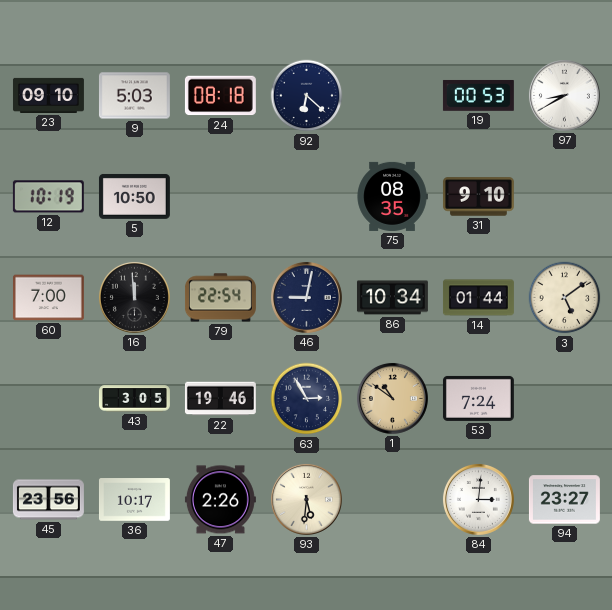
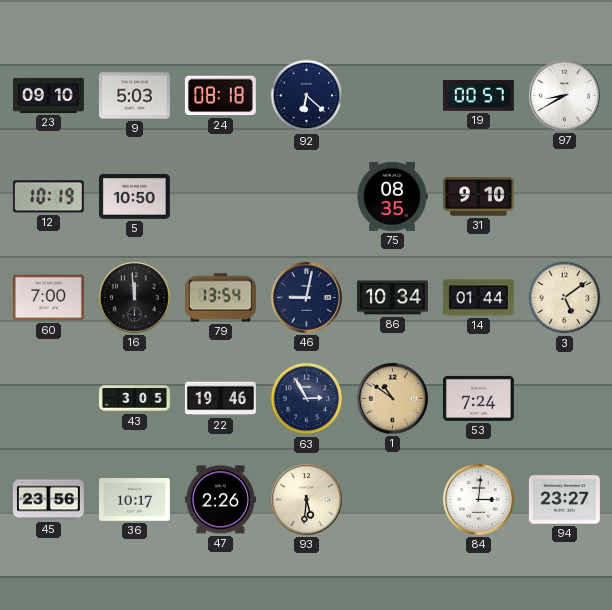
19: 00:53 -> 00:57
79: 22:54 -> 13:54
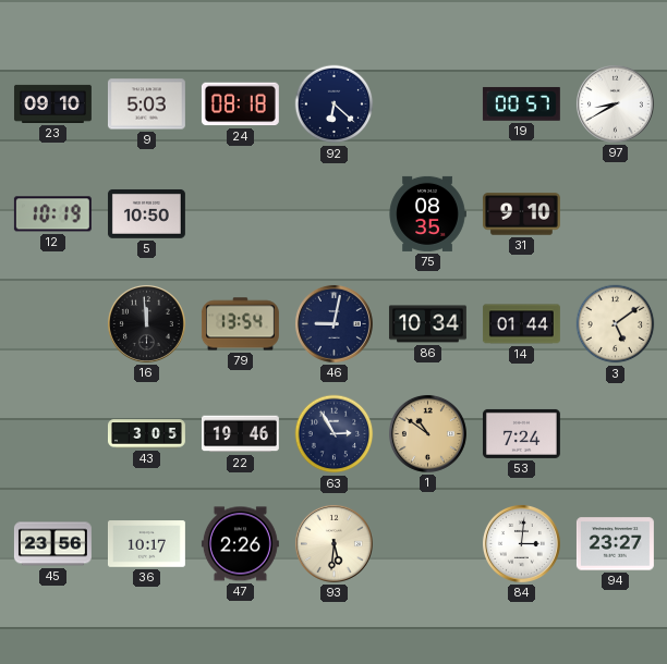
60: 7:00 -> none
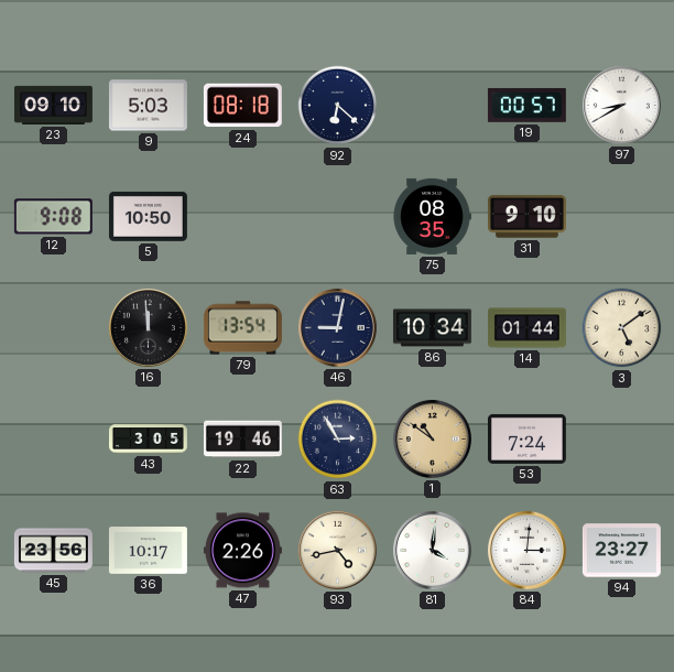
12: 10:19 -> 9:08
93: 5:31 -> 4:43
81: none -> 4:01
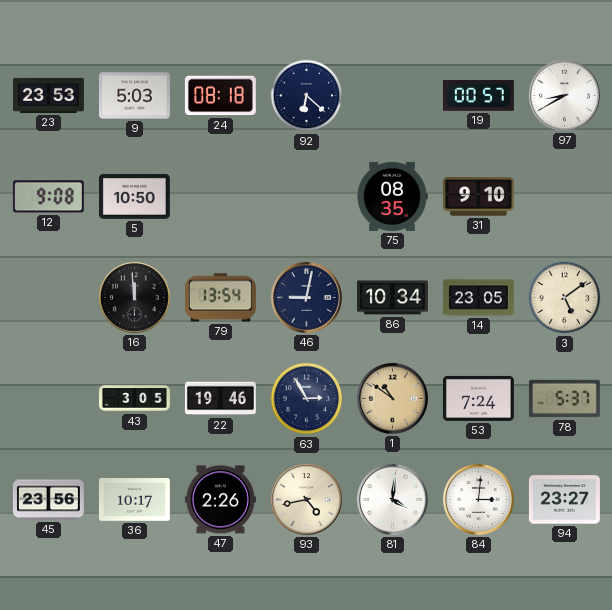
23: 09:10 -> 23:53
14: 01:44 -> 23:05
78: none -> 5:37
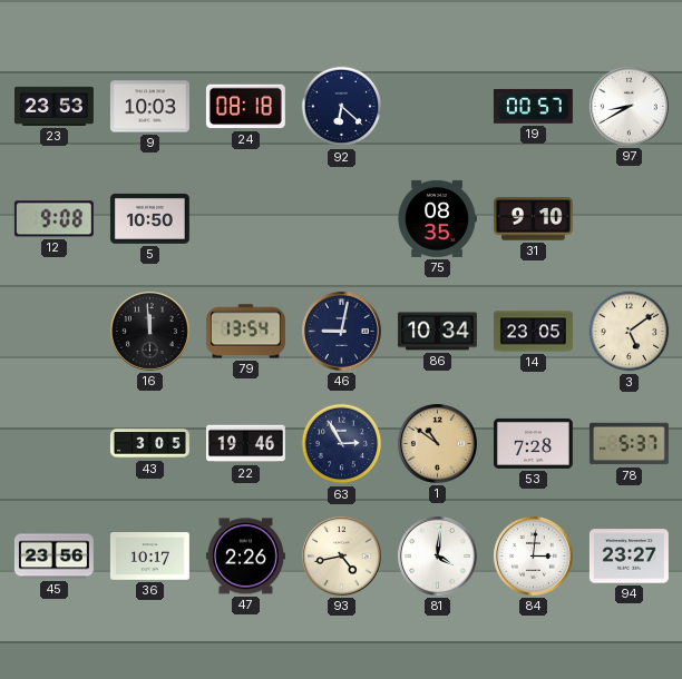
9: 5:03 -> 10:03
53: 7:24 -> 7:28
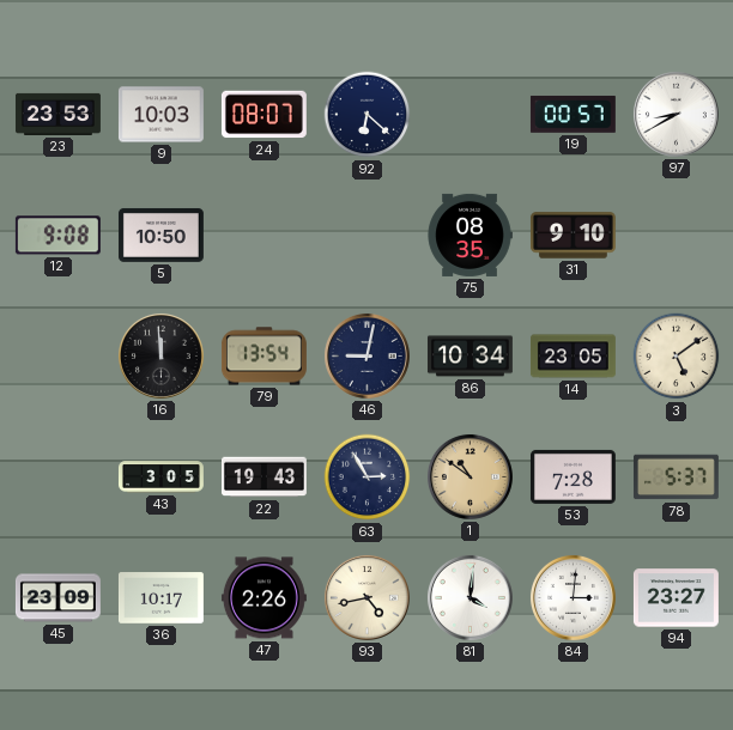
24: 08:18 -> 08:07
22: 19:46 -> 19:43
45: 23:56 -> 23:09
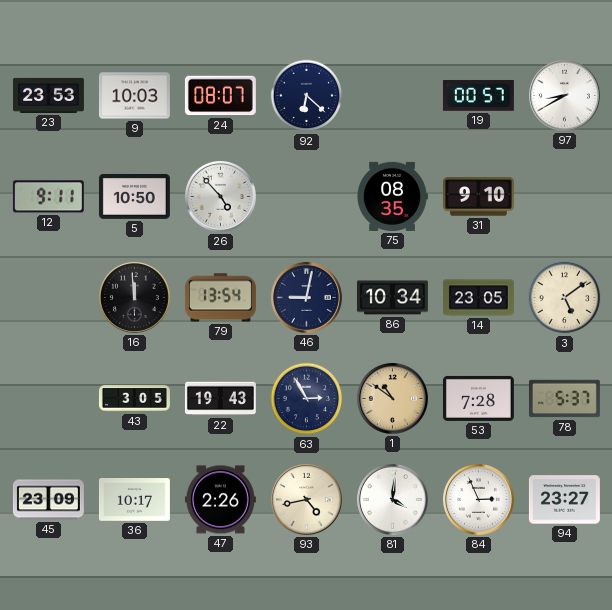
12: 9:08 -> 9:11
26: none -> 4:53
84: 3:01 -> 2:56
